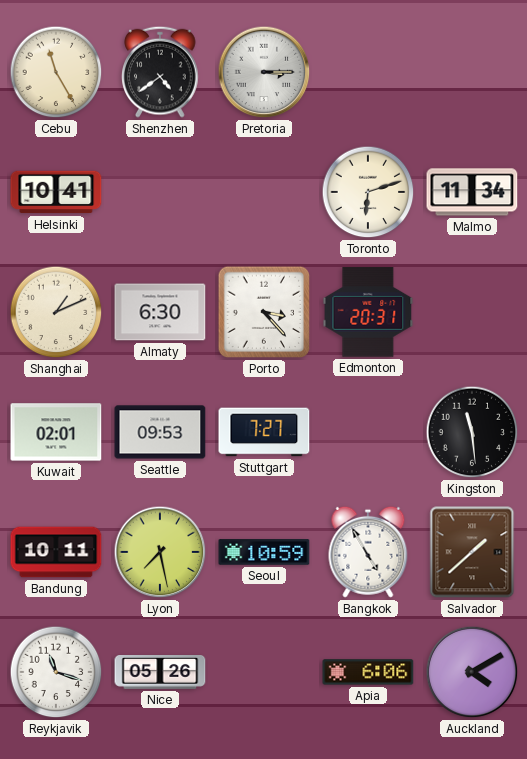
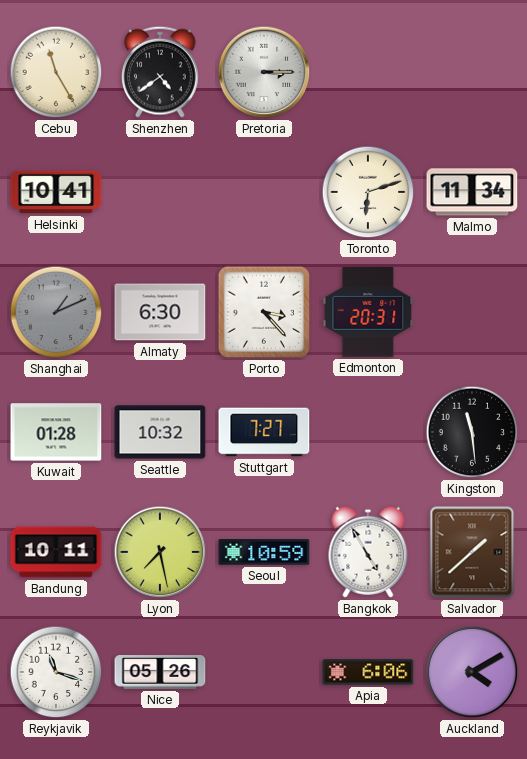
Shanghai dial: cream -> grey
Kuwait: 02:01 -> 01:28
Seattle: 09:53 -> 10:32
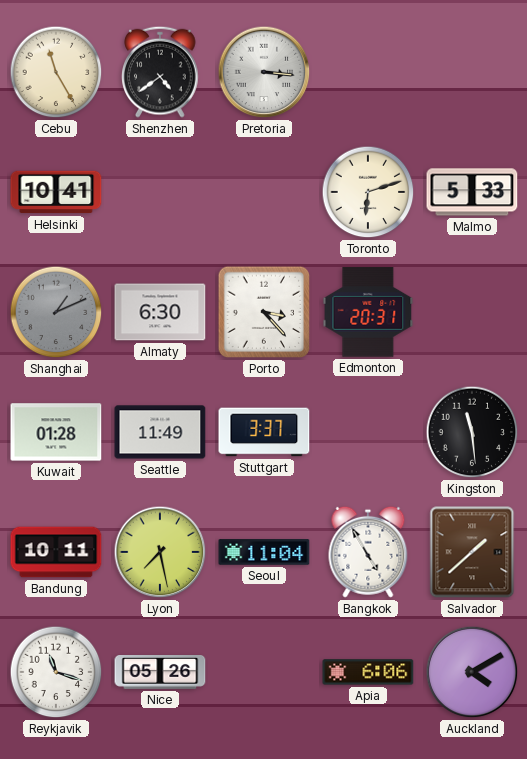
Pretoria: 3:15 -> 3:16
Malmo: 11:34 -> 5:33
Seattle: 10:32 -> 11:49
Stuttgart: 7:27 -> 3:37
Seoul: 10:59 -> 11:04
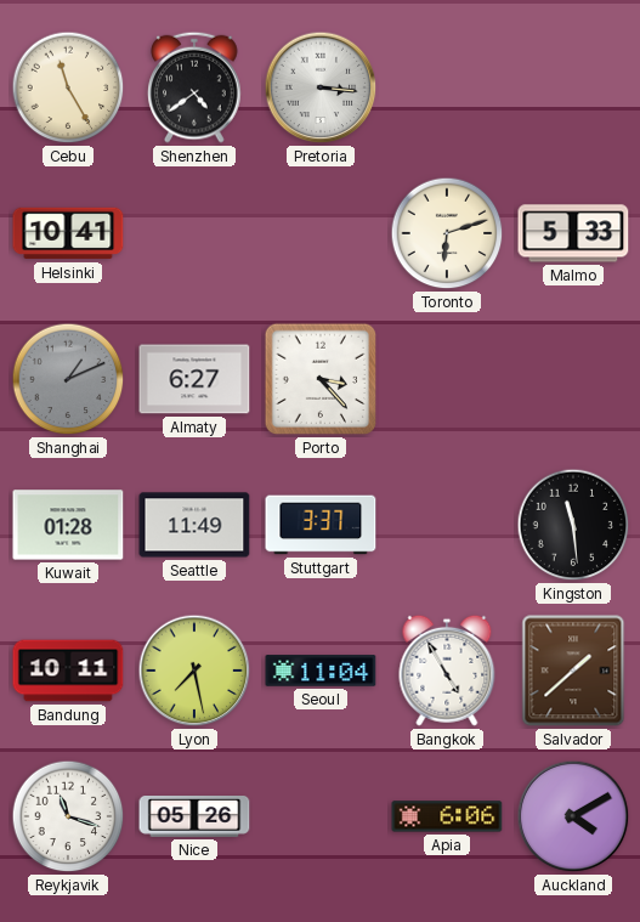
Almaty: 6:30 -> 6:27
Edmonton: 20:31 -> none
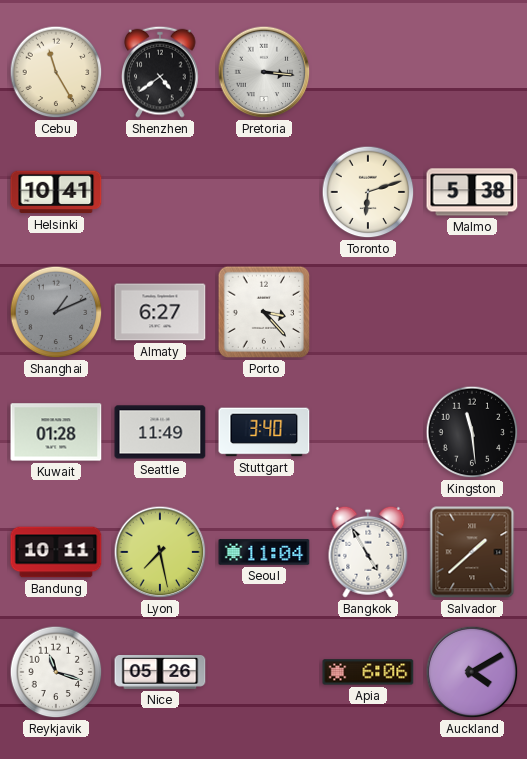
Malmo: 5:33 -> 5:38
Stuttgart: 3:37 -> 3:40
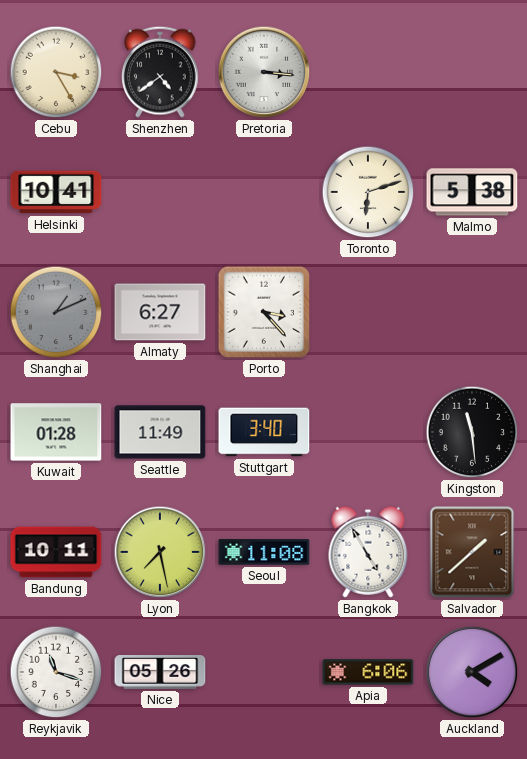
Cebu: 11:25 -> 3:25
Seoul: 11:04 -> 11:08
